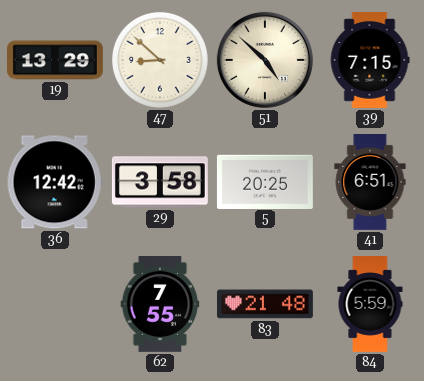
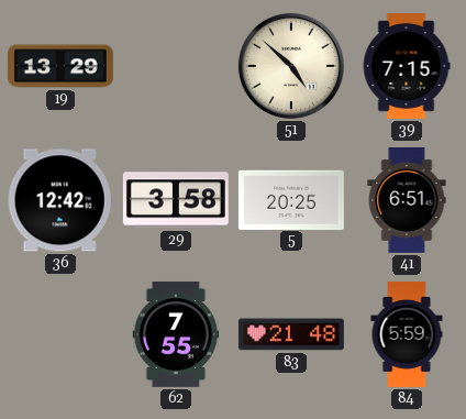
47: 8:52 -> none
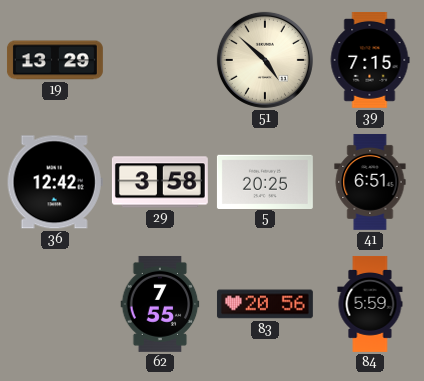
83: 21:48 -> 20:56
